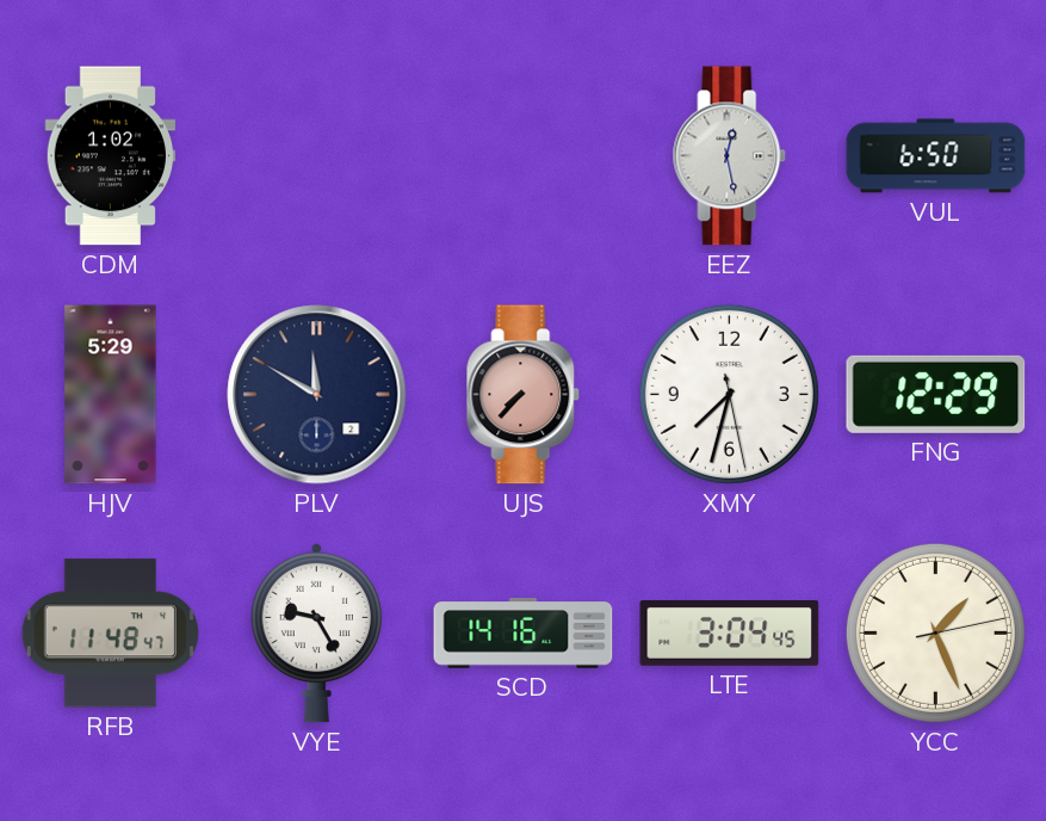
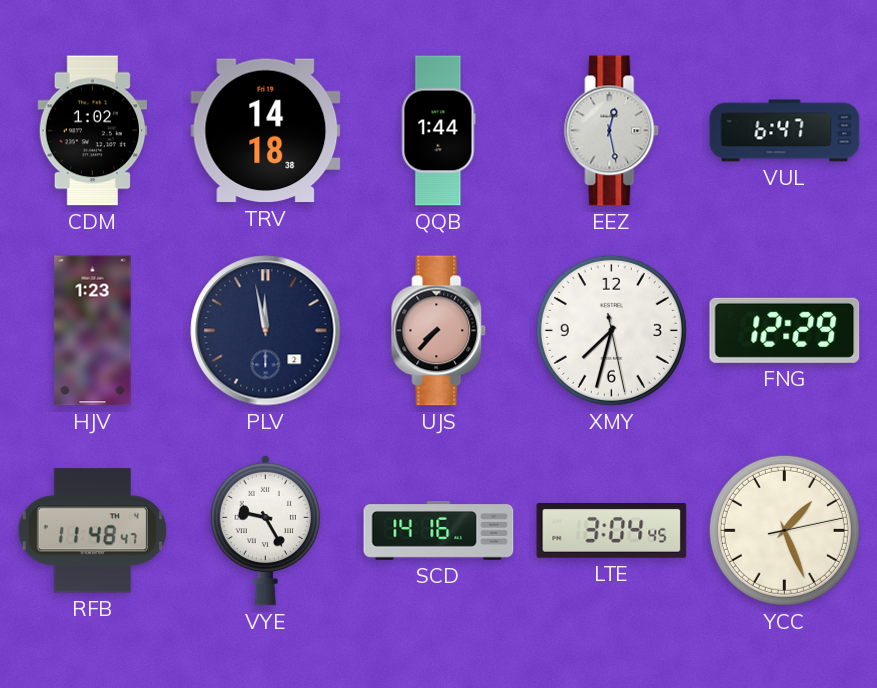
TRV: none -> 14:18
QQB: none -> 1:44
VUL: 6:50 -> 6:47
HJV: 5:29 -> 1:23
PLV: 11:50 -> 11:58
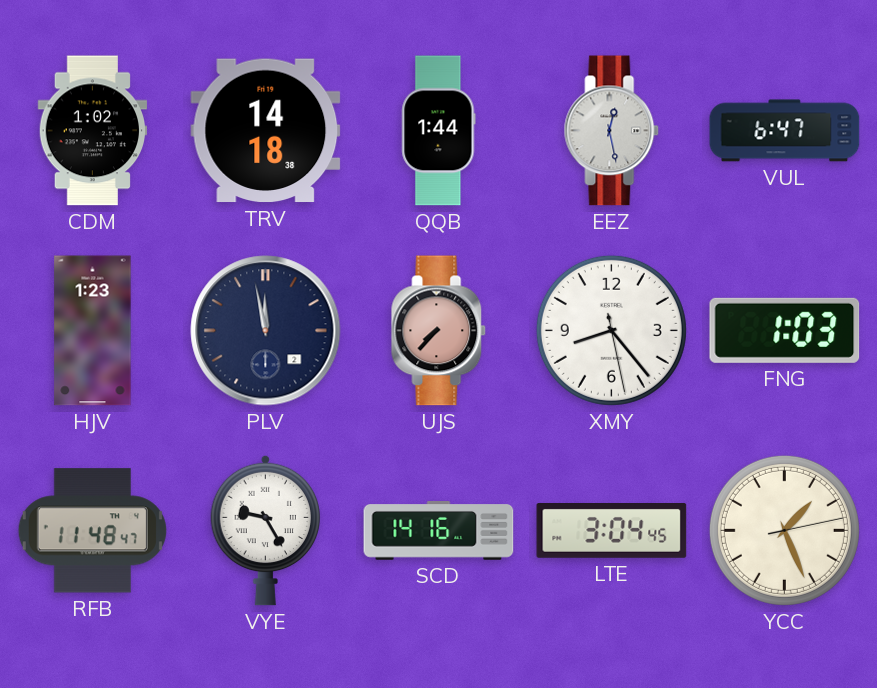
XMY: 7:32 -> 8:23
FNG: 12:29 -> 1:03
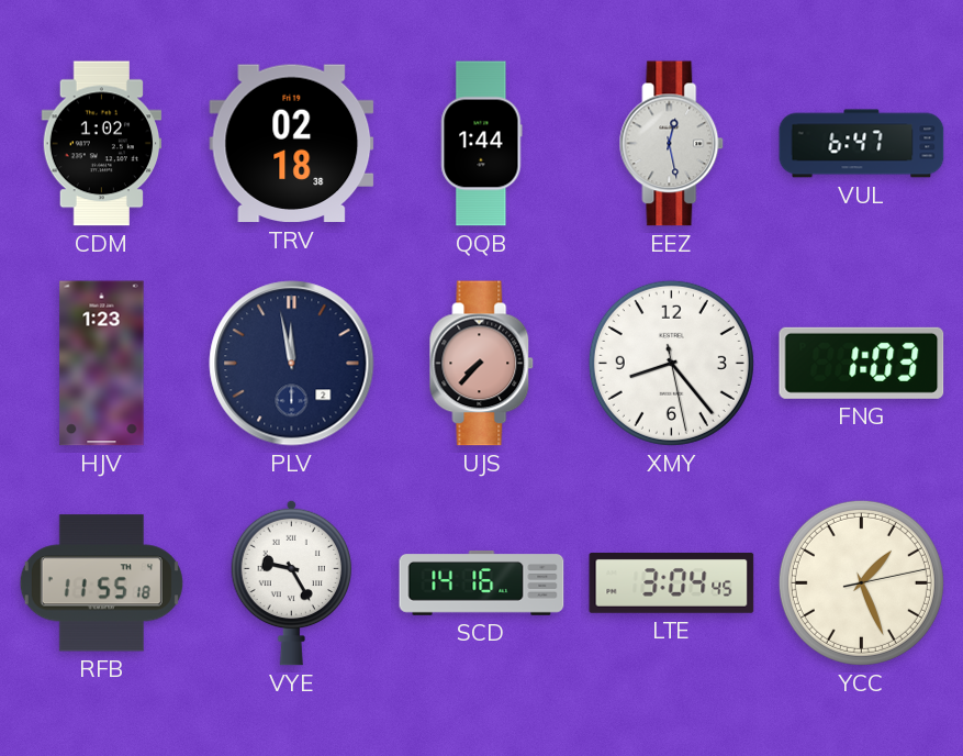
TRV: 14:18 -> 02:18
RFB: 11:48 -> 11:55
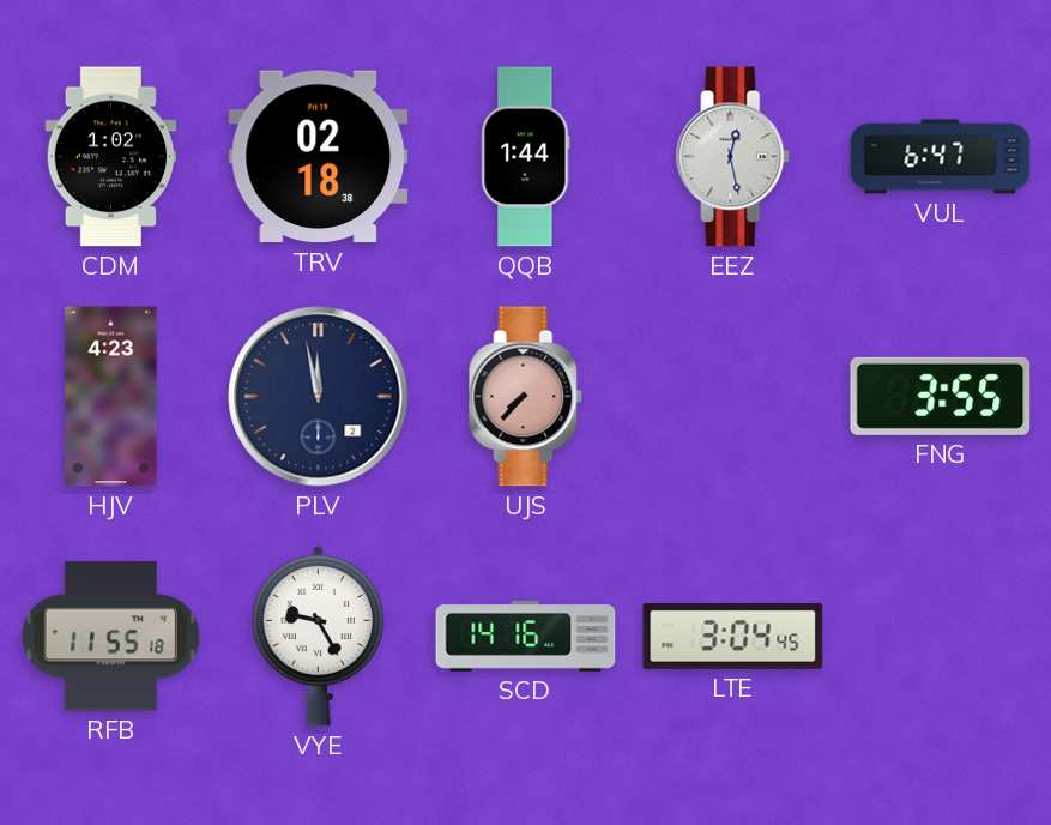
HJV: 1:23 -> 4:23
XMY: 8:23 -> none
FNG: 1:03 -> 3:55
YCC: 1:26 -> none
